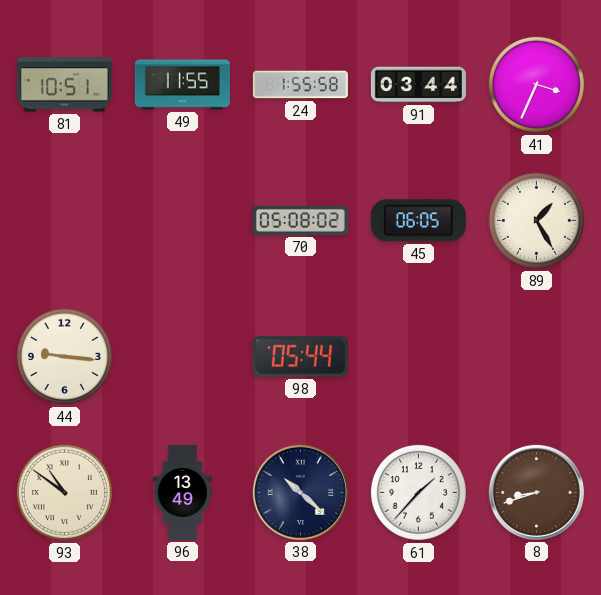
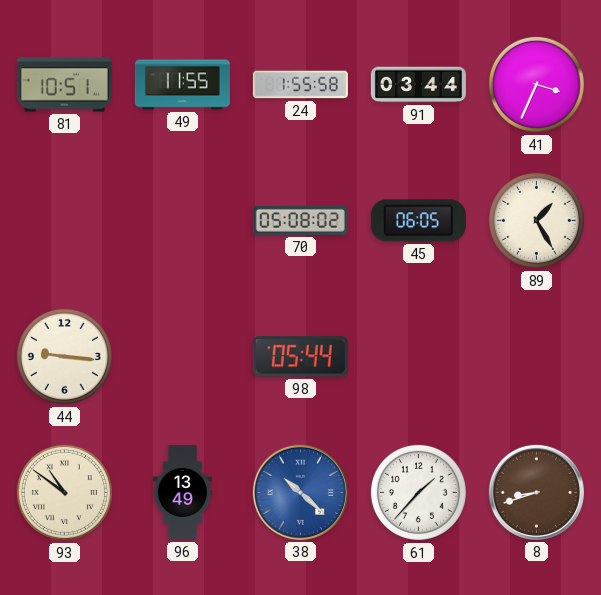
38 dial: navy -> blue
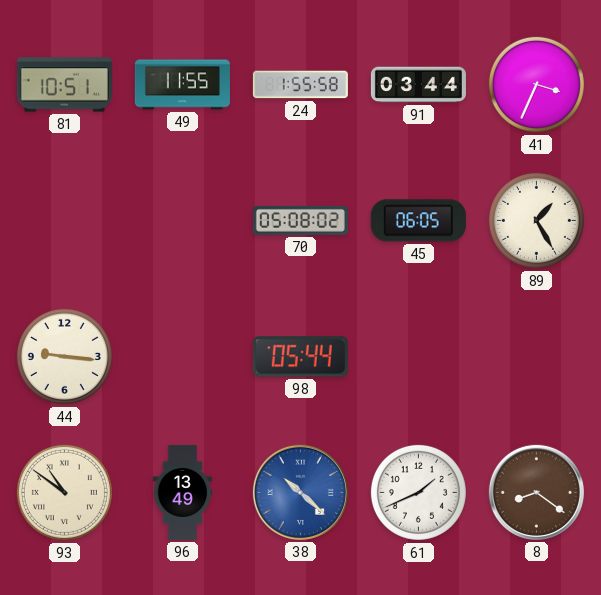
61: 1:37 -> 1:41
8: 8:42 -> 8:21
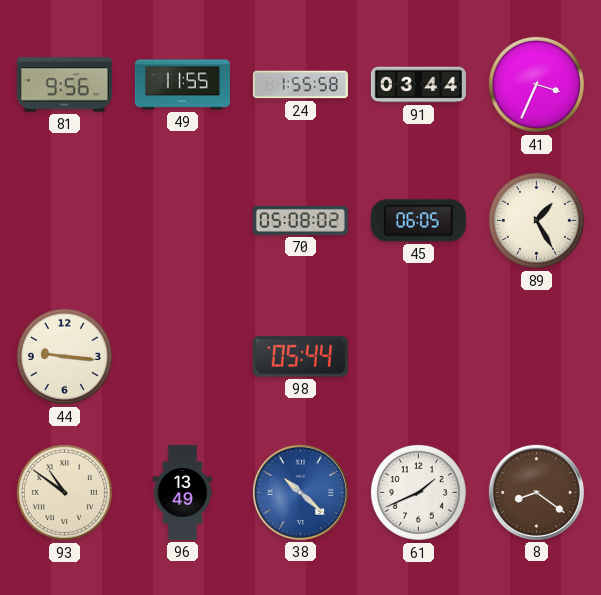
81: 10:51 -> 9:56
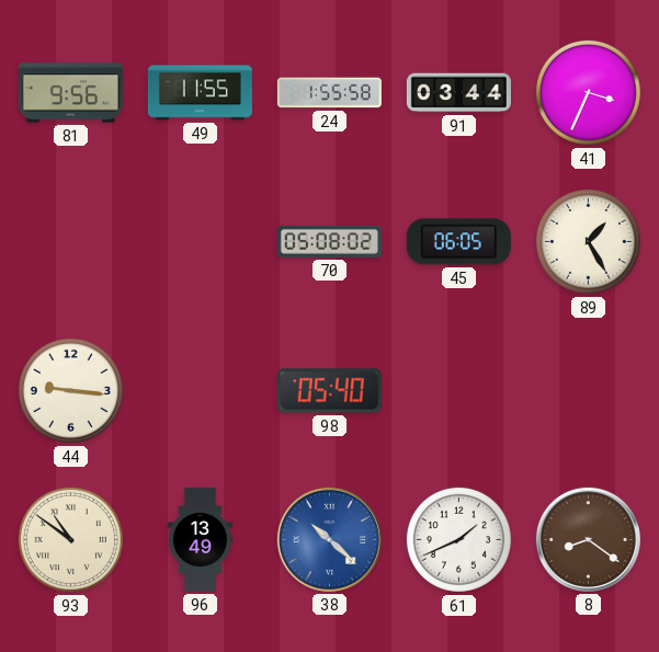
98: 05:44 -> 05:40
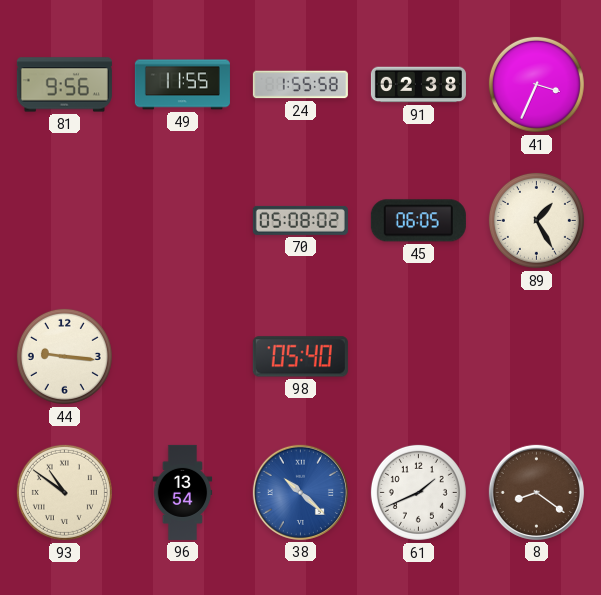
91: 03:44 -> 02:38
96: 13:49 -> 13:54
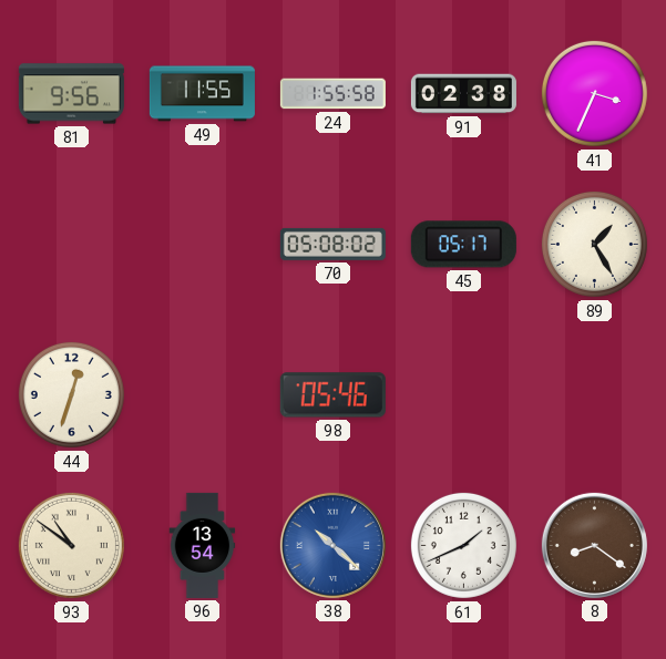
45: 06:05 -> 05:17
44: 9:16 -> 12:33
98: 05:40 -> 05:46
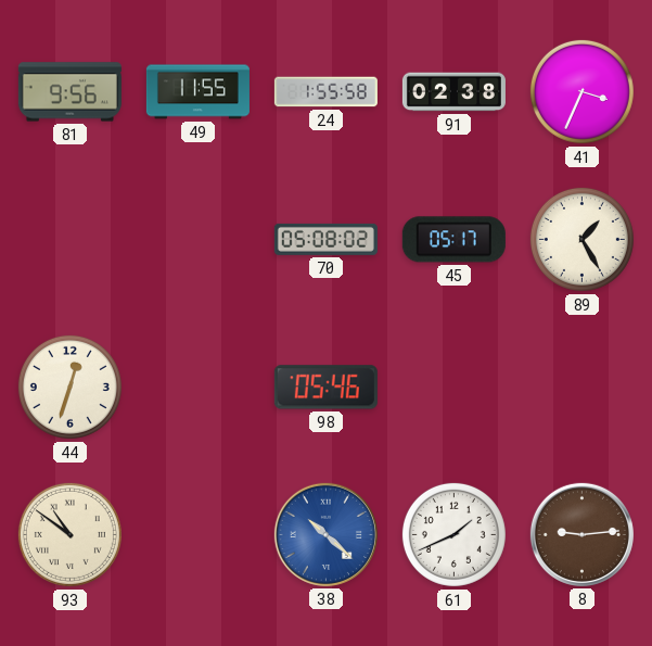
96: 13:54 -> none
8: 8:21 -> 9:14
